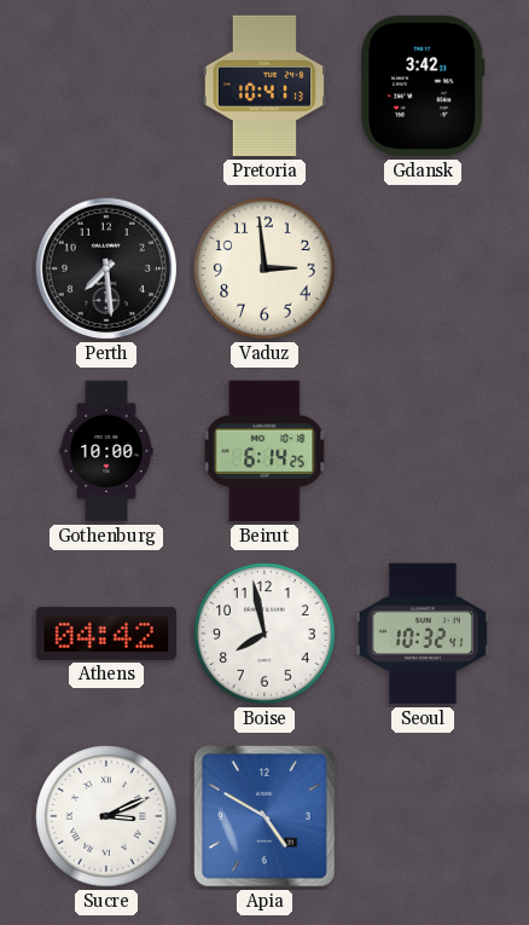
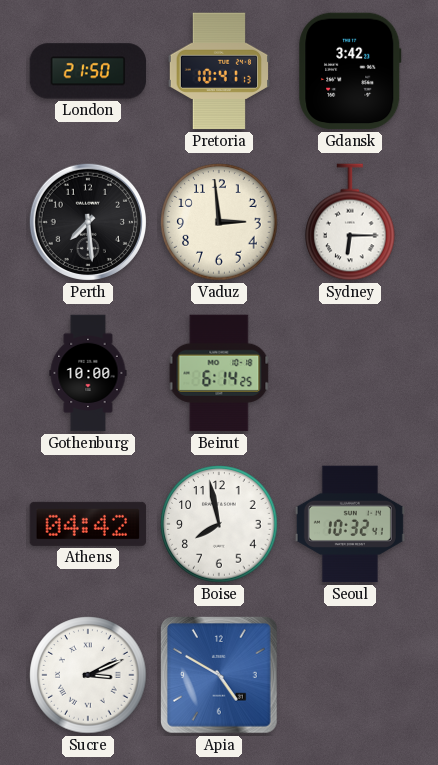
London: none -> 21:50
Sydney: none -> 6:15
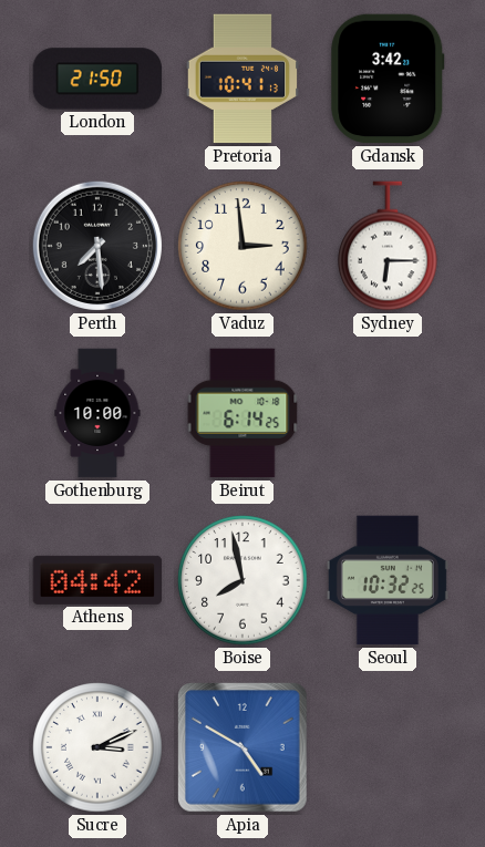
Seoul: 10:32:41 -> 10:32:25
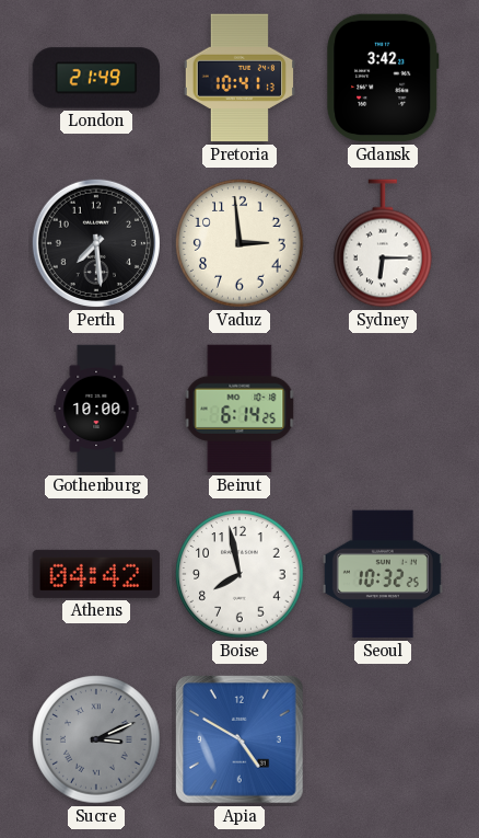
London: 21:50 -> 21:49
Sucre dial: white -> grey
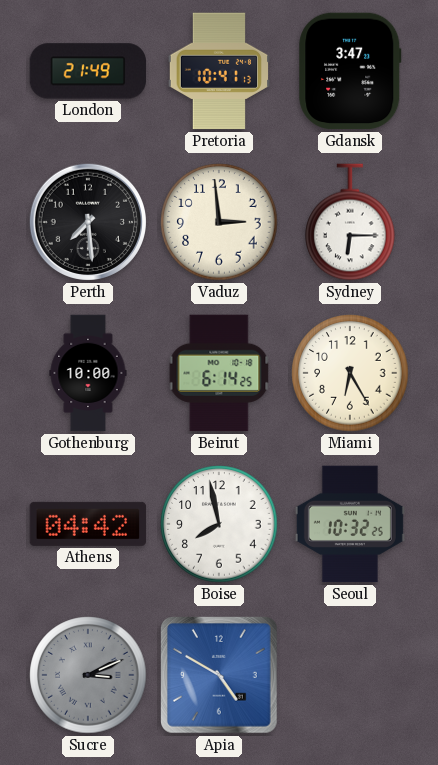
Gdansk: 3:42 -> 3:47
Miami: none -> 6:25
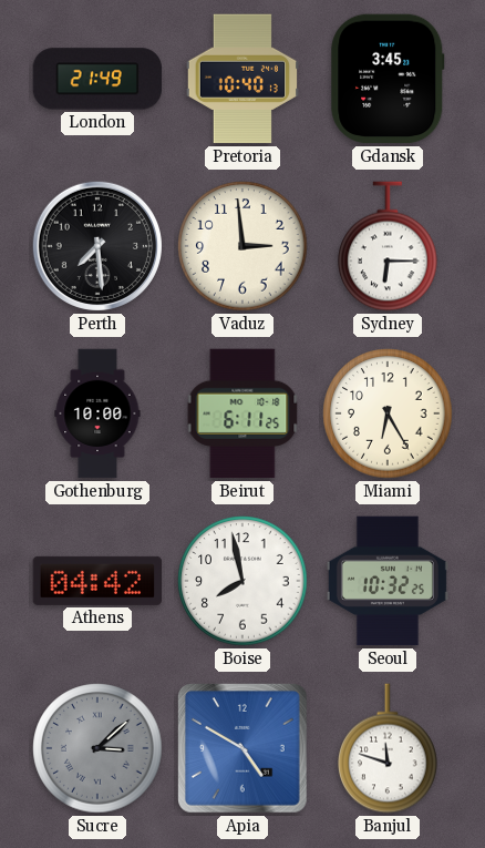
Pretoria: 10:41 -> 10:40
Gdansk: 3:47 -> 3:45
Beirut: 6:14 -> 6:11
Sucre: 3:11 -> 3:08
Banjul: none -> 11:48
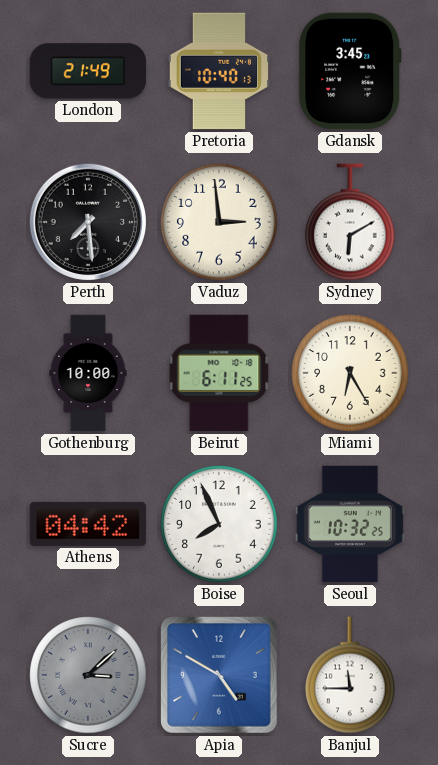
Sydney: 6:15 -> 6:10
Boise: 7:58 -> 7:56
Banjul: 11:48 -> 11:45
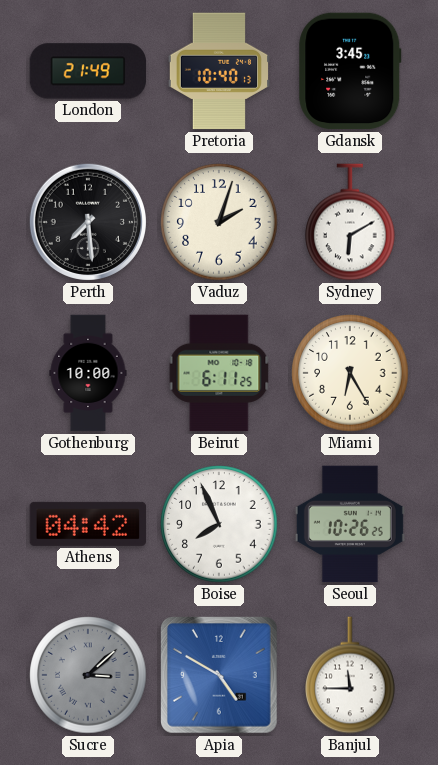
Vaduz: 2:59 -> 2:03
Seoul: 10:32 -> 10:26
